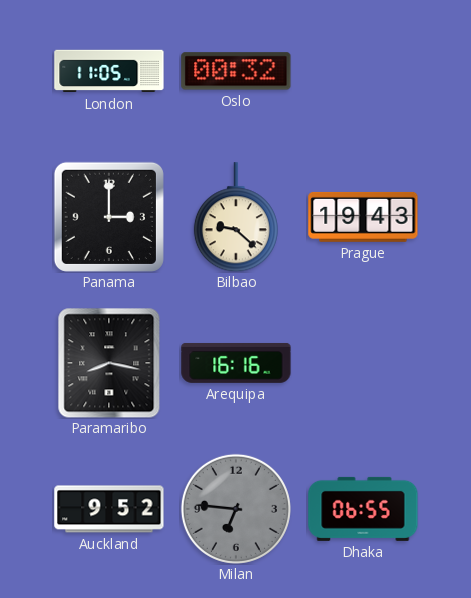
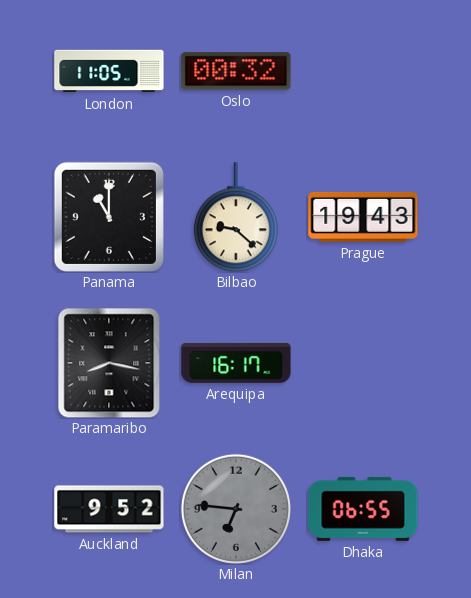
Panama: 3:00 -> 11:00
Arequipa: 16:16 -> 16:17
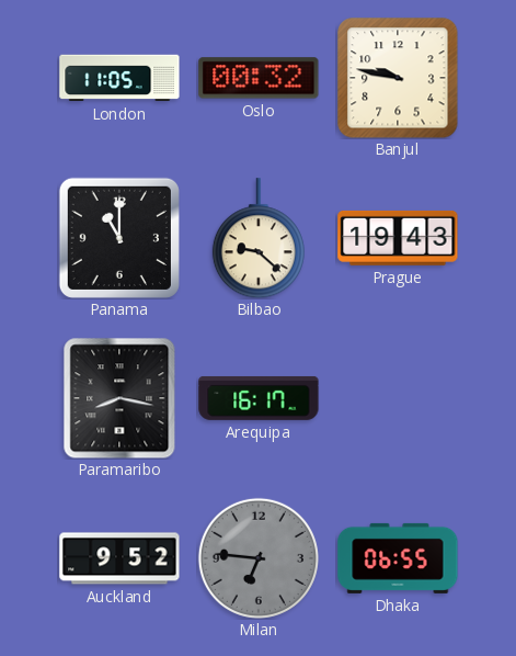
Banjul: none -> 9:47
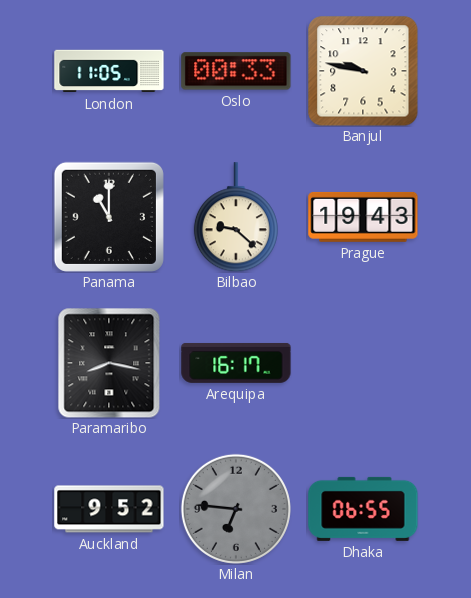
Oslo: 00:32 -> 00:33
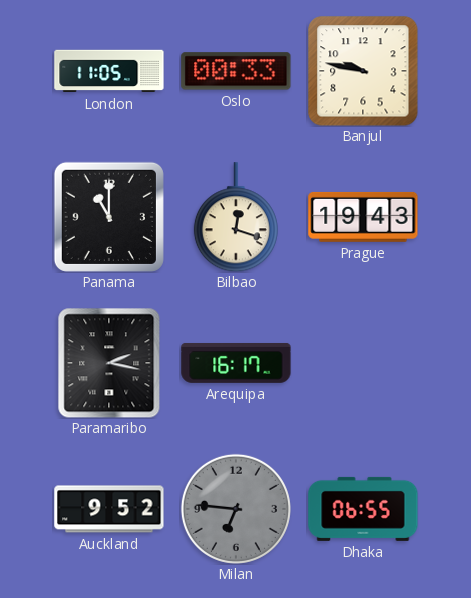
Bilbao: 9:22 -> 12:18
Paramaribo: 8:17 -> 2:17
